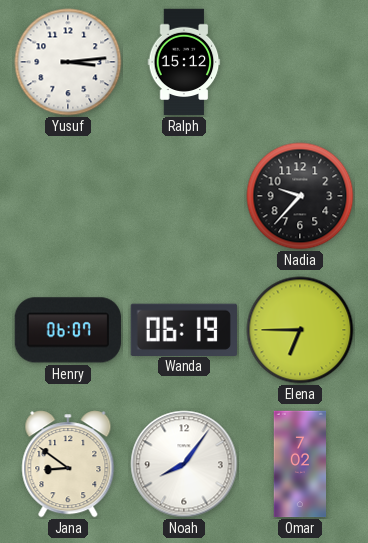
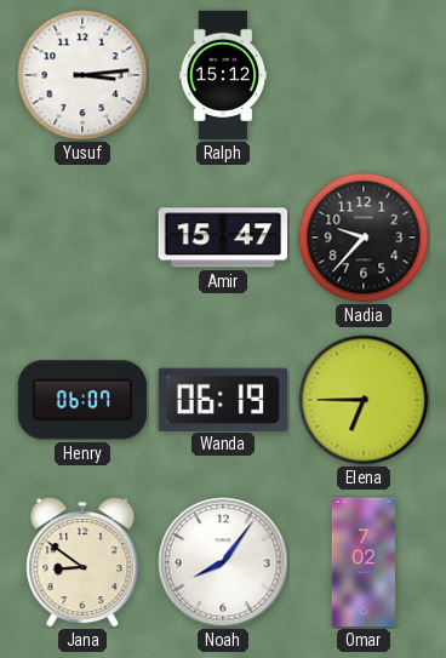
Amir: none -> 15:47
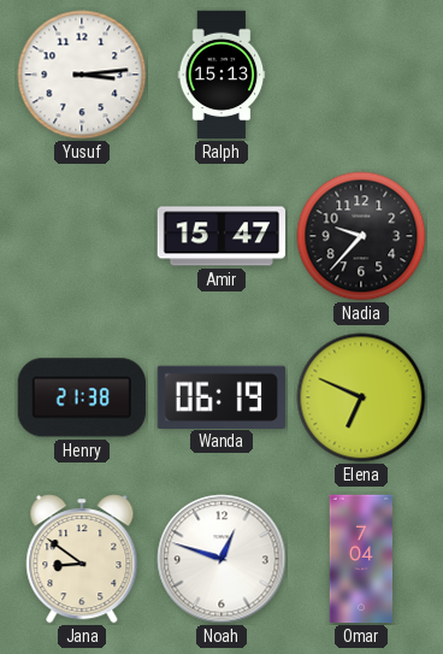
Ralph: 15:12 -> 15:13
Henry: 06:07 -> 21:38
Elena: 6:45 -> 6:49
Noah: 8:06 -> 12:48
Omar: 7:02 -> 7:04
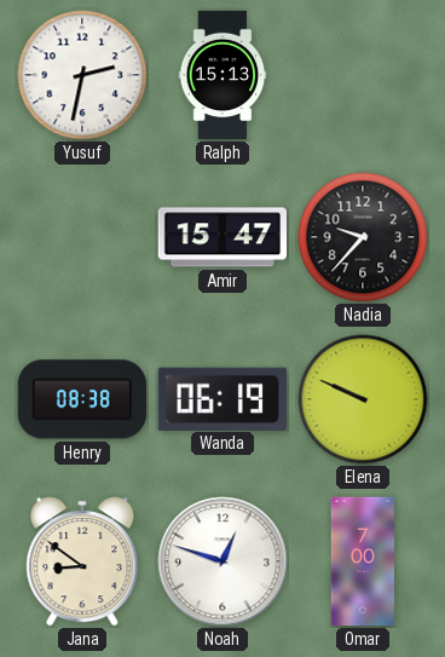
Yusuf: 3:14 -> 2:32
Henry: 21:38 -> 08:38
Elena: 6:49 -> 9:49
Omar: 7:04 -> 7:00
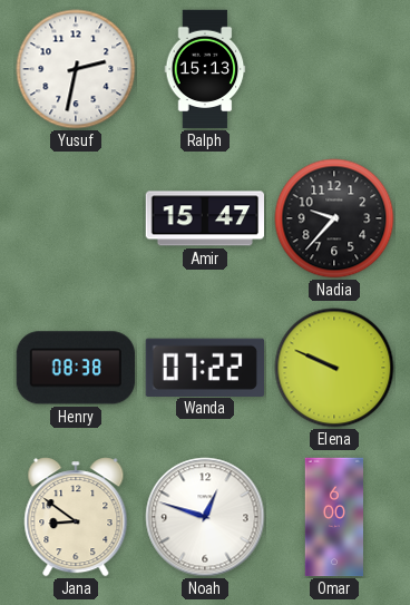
Wanda: 06:19 -> 07:22
Omar: 7:00 -> 6:00
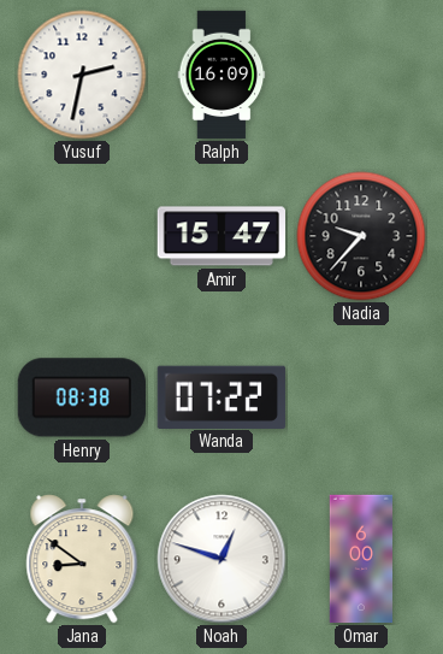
Ralph: 15:13 -> 16:09
Elena: 9:49 -> none
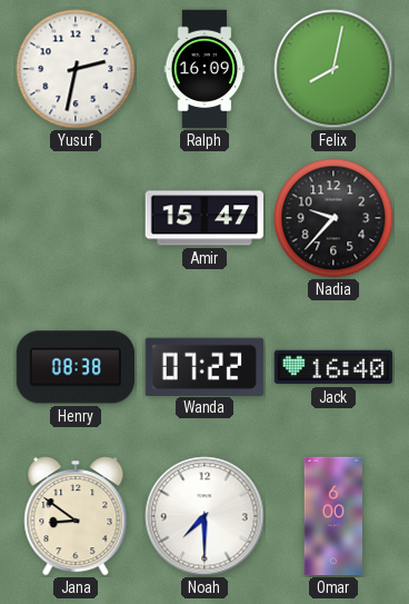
Felix: none -> 8:02
Jack: none -> 16:40
Noah: 12:48 -> 7:30
